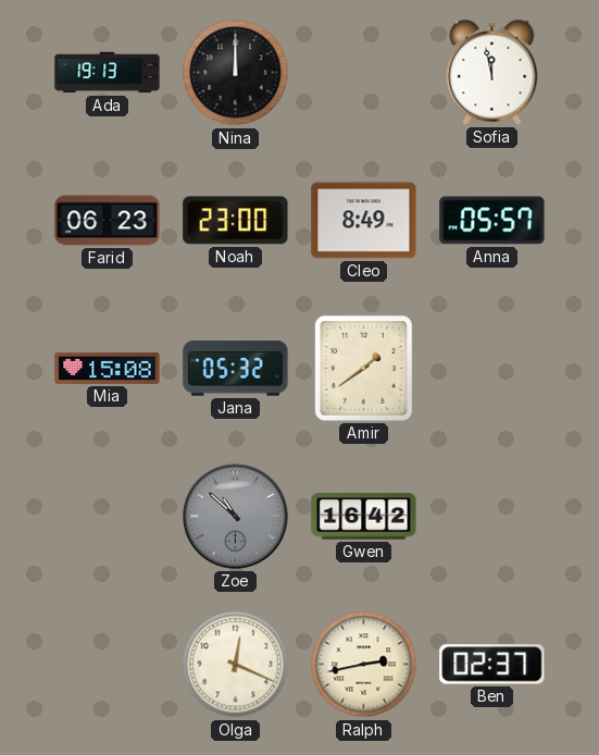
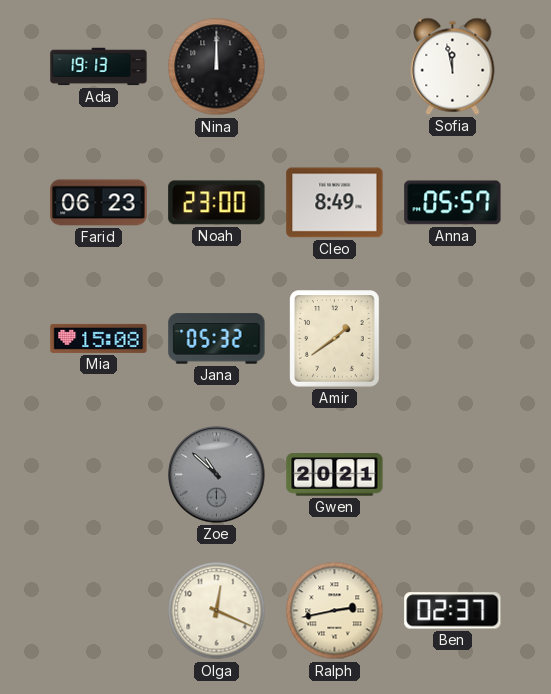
Gwen: 16:42 -> 20:21
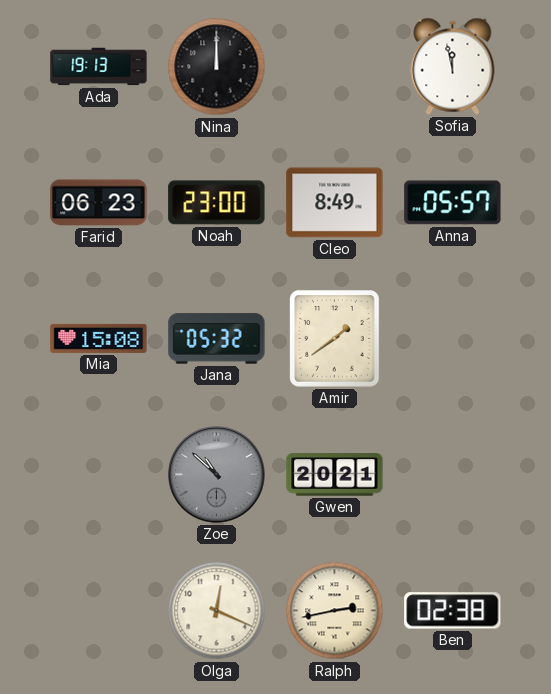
Ben: 02:37 -> 02:38
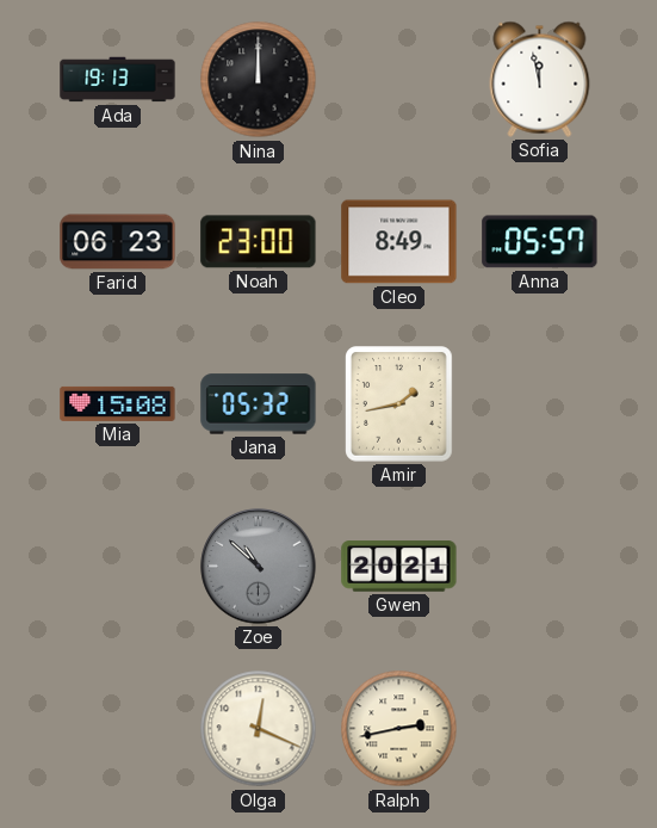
Amir: 1:39 -> 1:43
Ben: 02:38 -> none
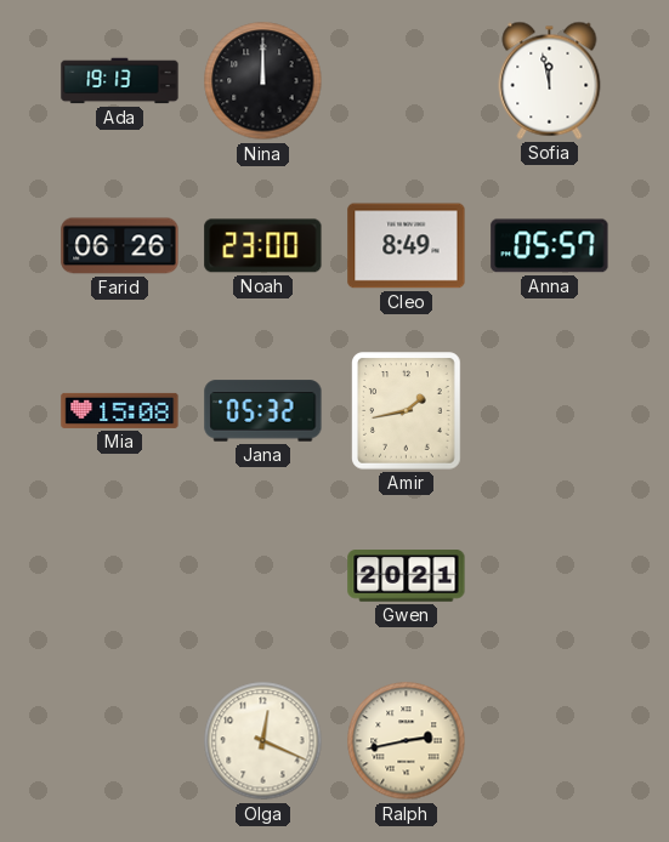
Farid: 06:23 -> 06:26
Zoe: 10:52 -> none
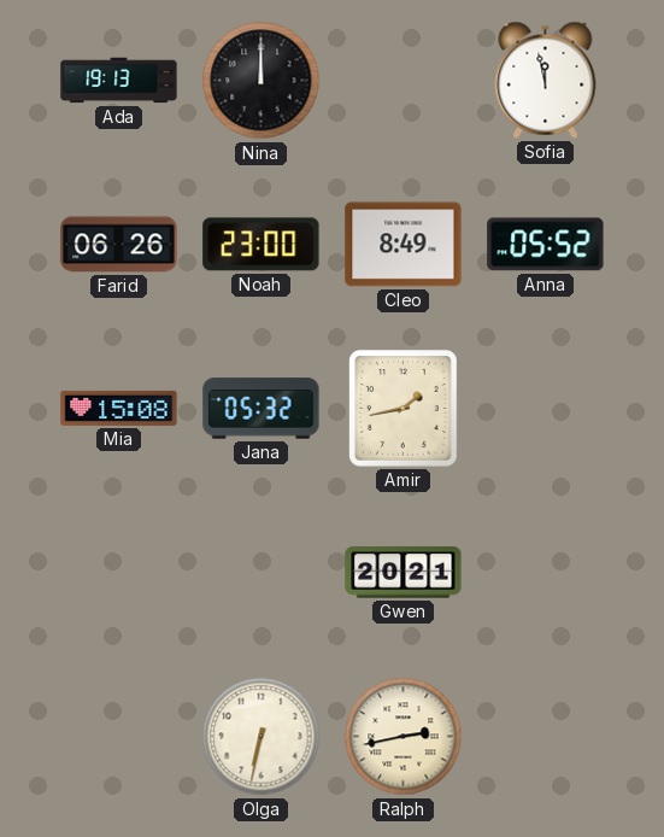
Anna: 05:57 -> 05:52
Olga: 12:19 -> 6:32
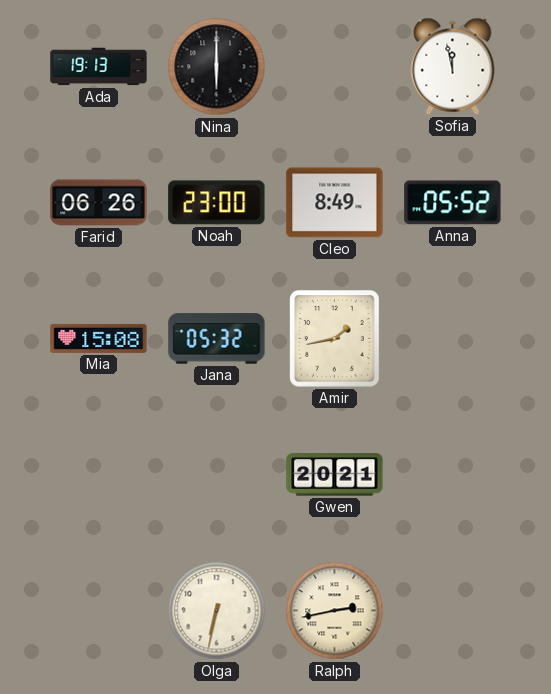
Nina: 12:00 -> 6:00
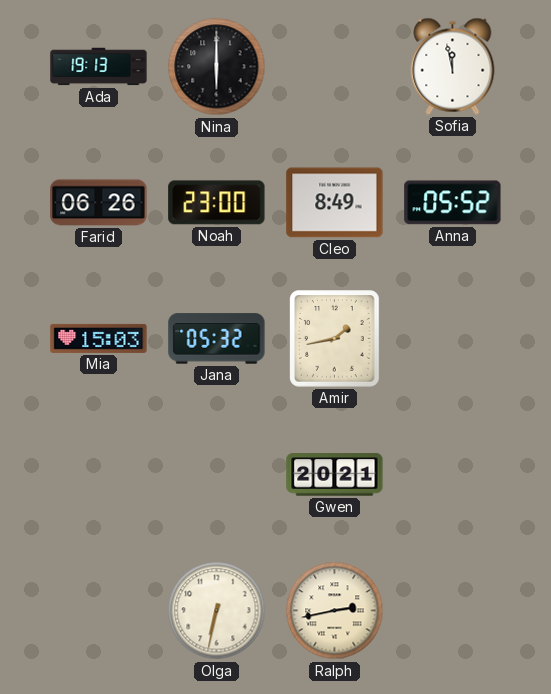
Mia: 15:08 -> 15:03
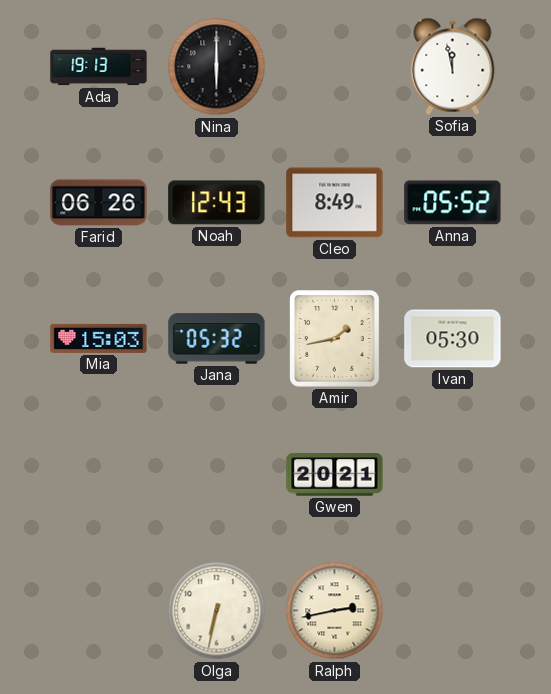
Noah: 23:00 -> 12:43
Ivan: none -> 05:30
